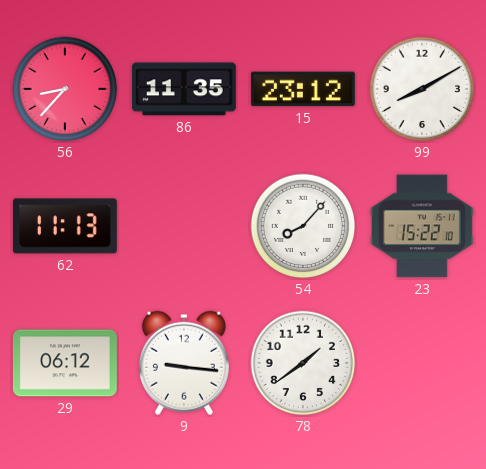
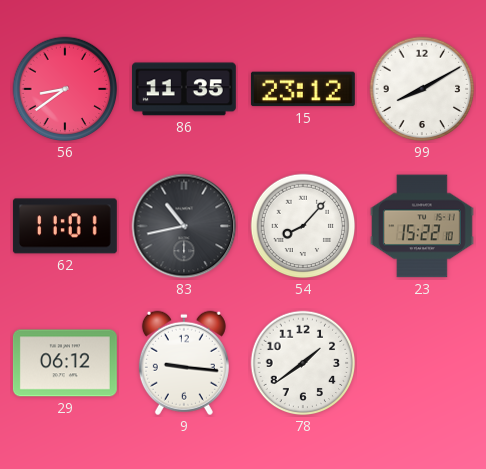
56: 8:37 -> 8:39
62: 11:13 -> 11:01
83: none -> 10:43
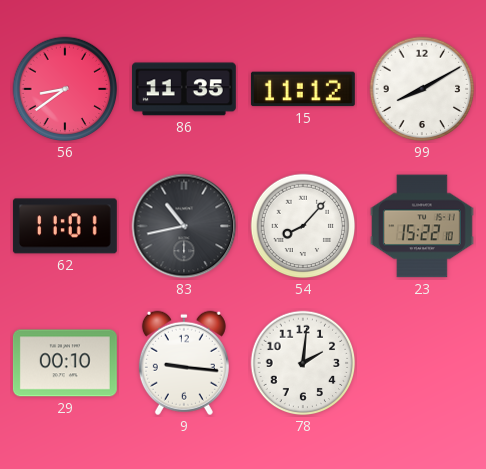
15: 23:12 -> 11:12
29: 06:12 -> 00:10
78: 1:39 -> 2:01
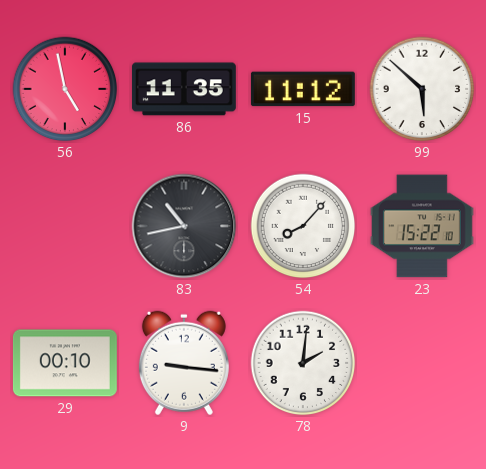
56: 8:39 -> 4:58
99: 8:10 -> 5:52
62: 11:01 -> none
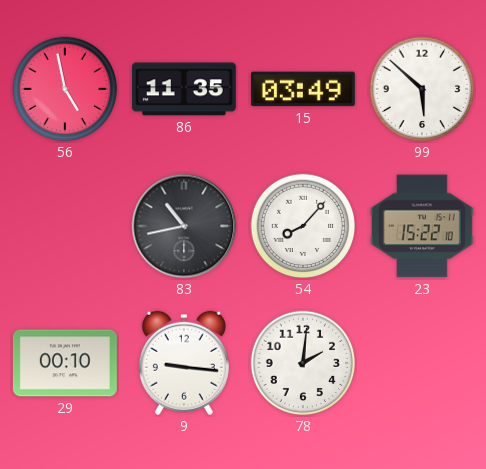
15: 11:12 -> 03:49
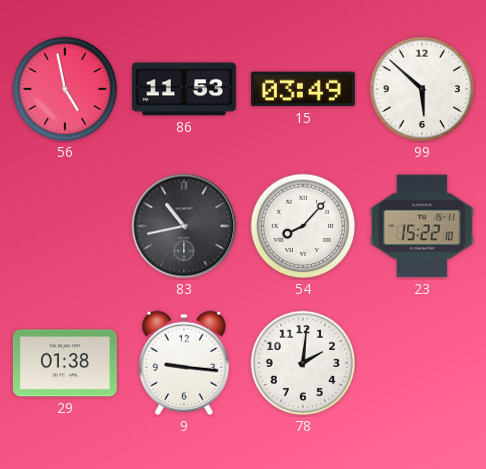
86: 11:35 -> 11:53
29: 00:10 -> 01:38
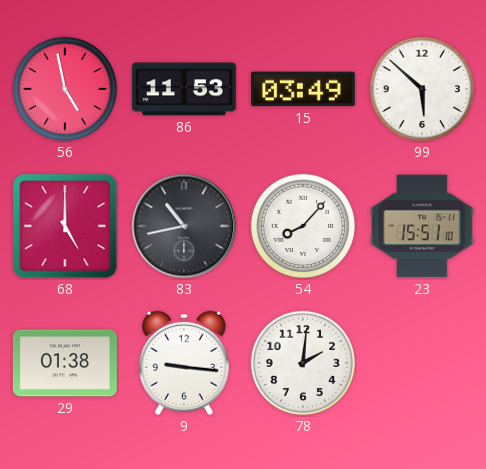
68: none -> 5:00
23: 15:22 -> 15:51
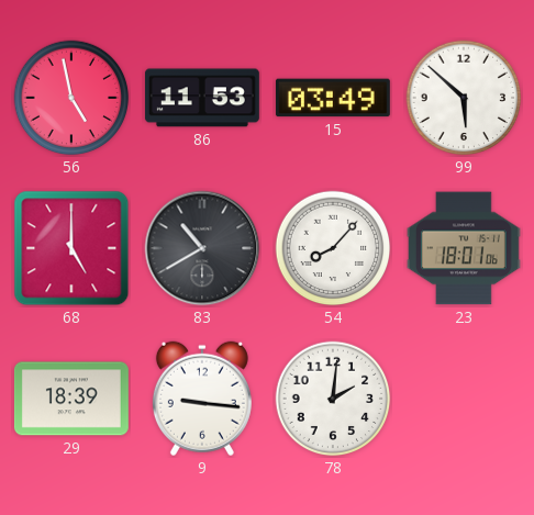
83: 10:43 -> 10:40
23: 15:51 -> 18:01
29: 01:38 -> 18:39
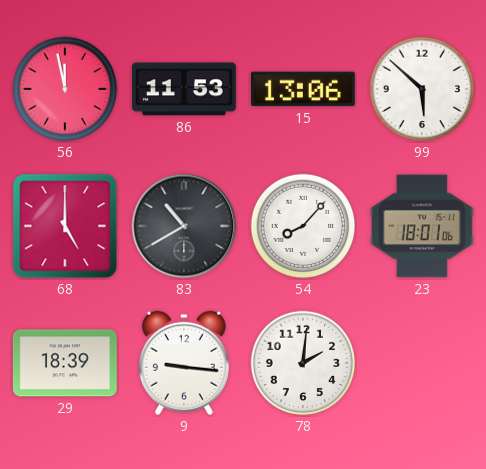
56: 4:58 -> 11:58
15: 03:49 -> 13:06
